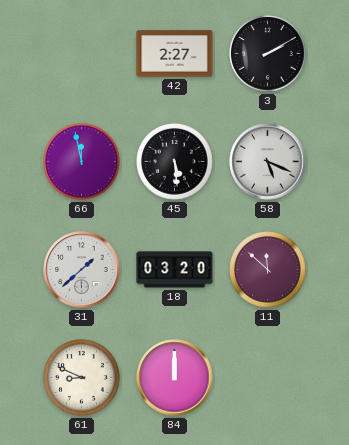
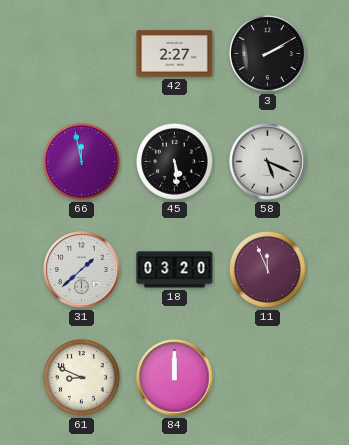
11: 11:52 -> 11:56
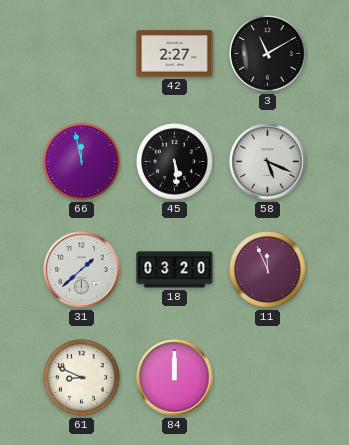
3: 2:10 -> 11:10
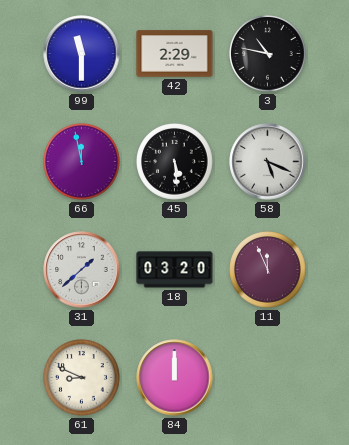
99: none -> 11:30
42: 2:27 -> 2:29
3: 11:10 -> 10:47
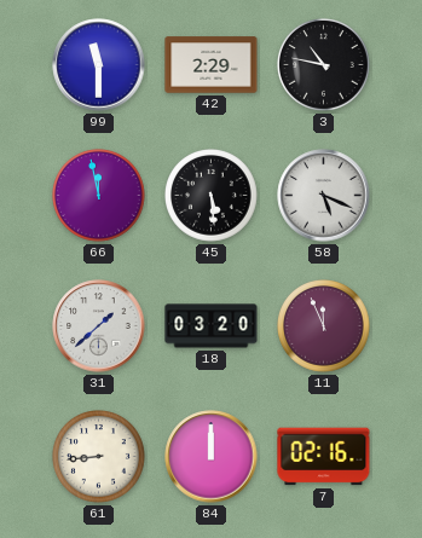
61: 8:49 -> 8:44
7: none -> 02:16
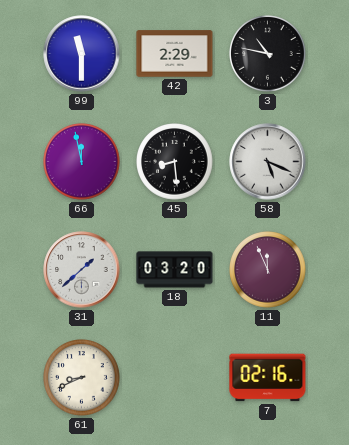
45: 5:29 -> 8:29
61: 8:44 -> 8:41
84: 12:00 -> none
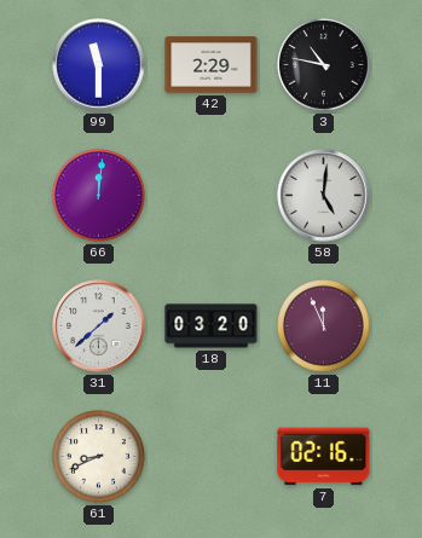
66: 11:58 -> 12:01
45: 8:29 -> none
58: 5:19 -> 5:01
